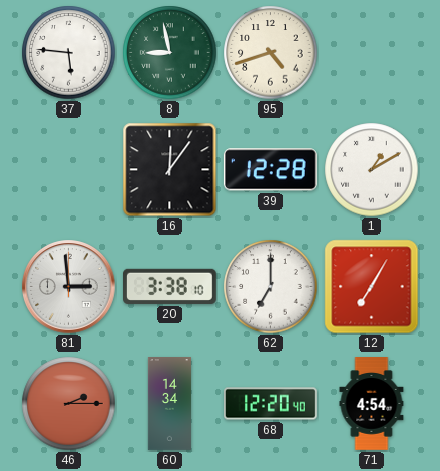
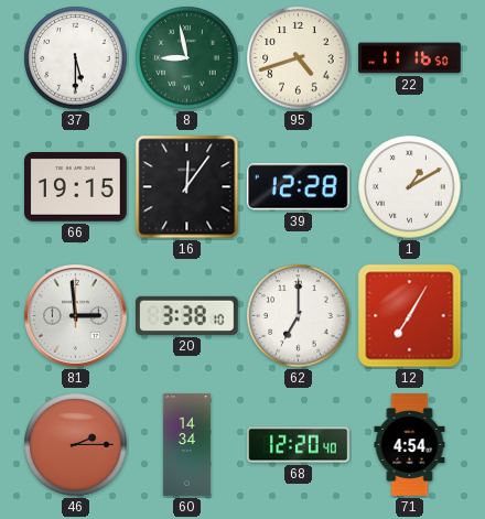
37: 5:46 -> 5:30
22: none -> 11:16
66: none -> 19:15
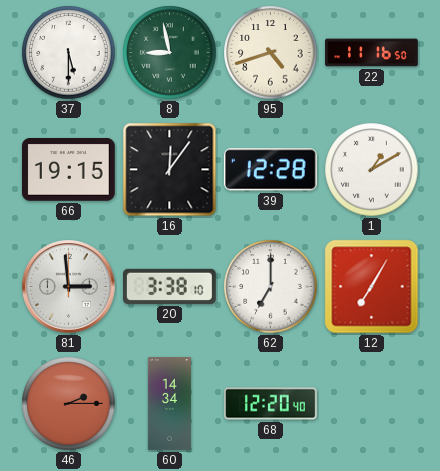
71: 4:54 -> none
